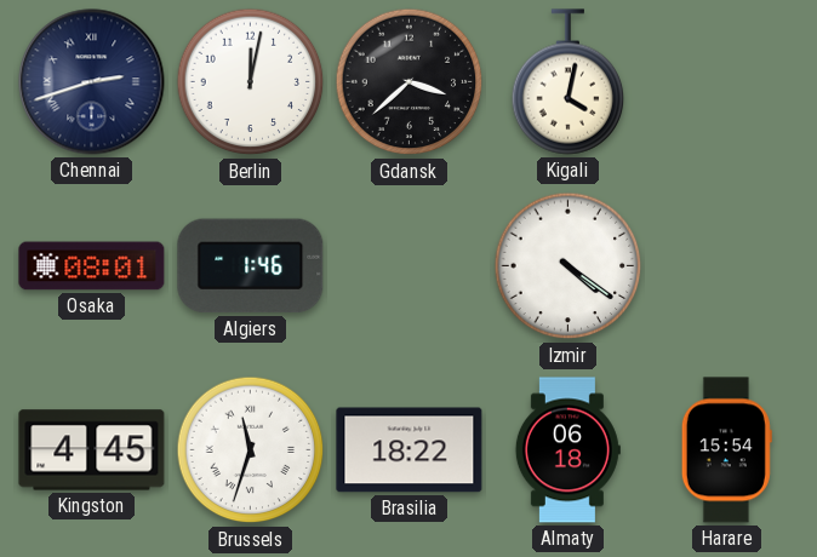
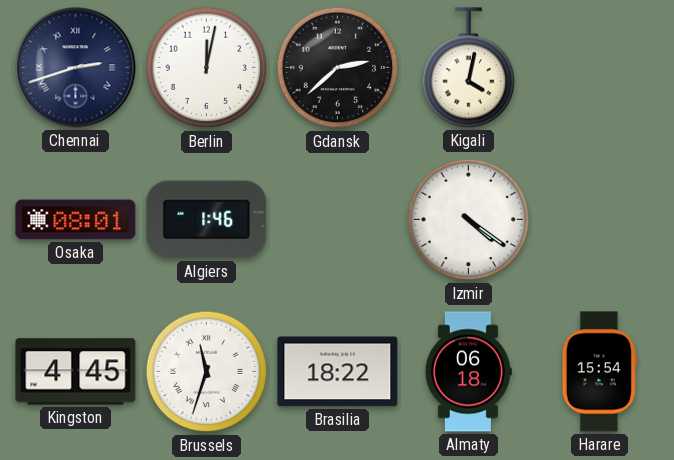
Gdansk: 3:38 -> 2:38
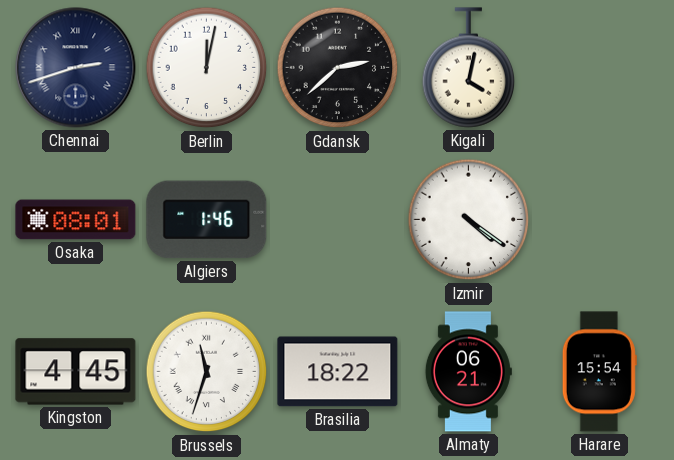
Almaty: 06:18 -> 06:21
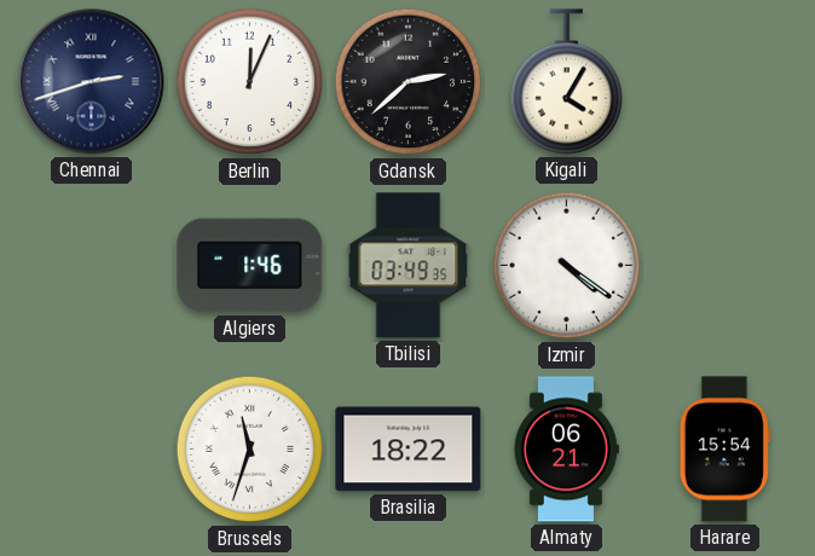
Berlin: 12:02 -> 12:04
Kigali: 4:02 -> 4:05
Osaka: 08:01 -> none
Tbilisi: none -> 03:49
Kingston: 4:45 -> none
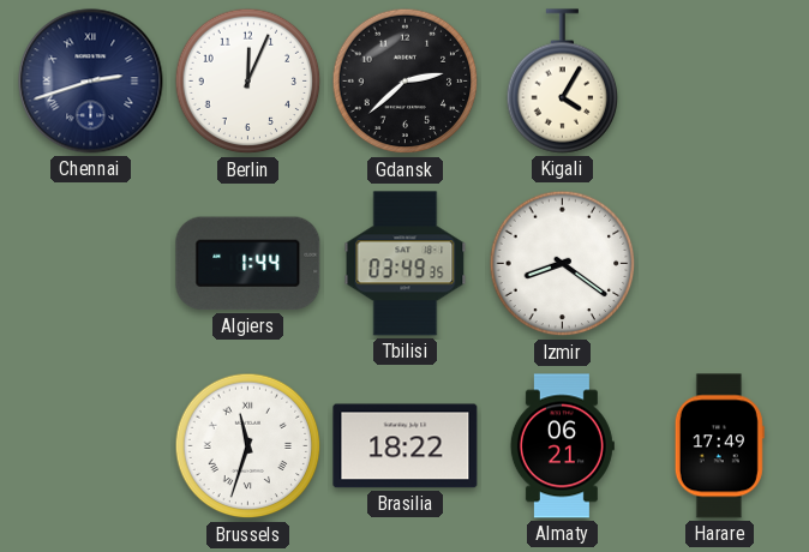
Algiers: 1:46 -> 1:44
Izmir: 4:21 -> 8:21
Harare: 15:54 -> 17:49
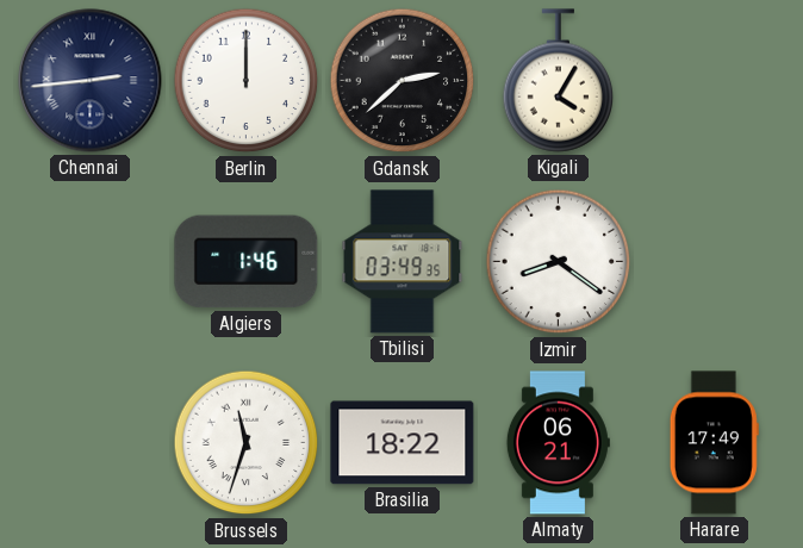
Chennai: 2:42 -> 2:44
Berlin: 12:04 -> 12:00
Algiers: 1:44 -> 1:46
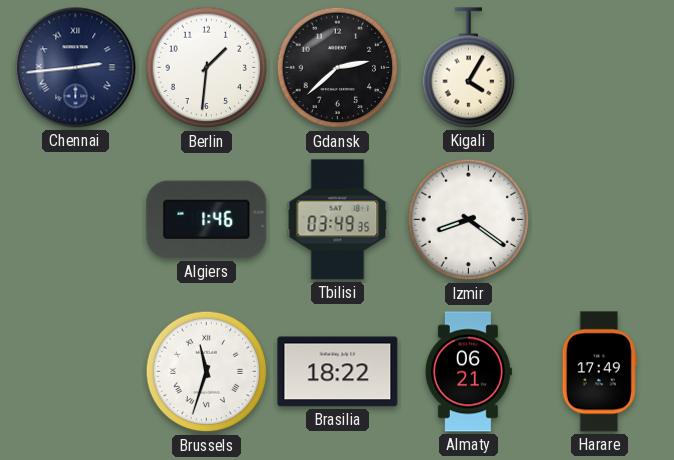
Berlin: 12:00 -> 1:31
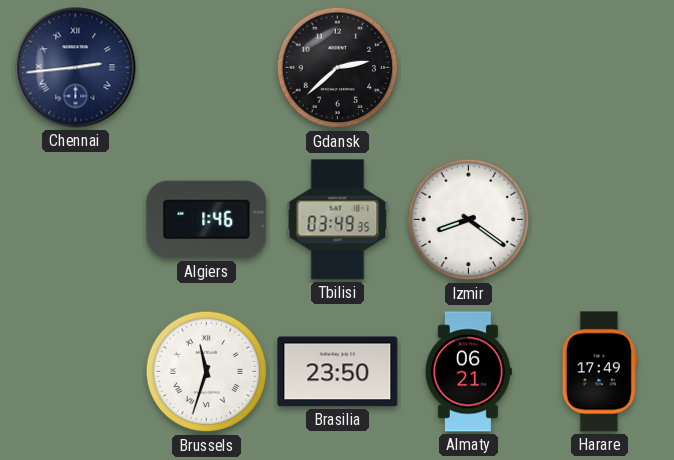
Berlin: 1:31 -> none
Kigali: 4:05 -> none
Brasilia: 18:22 -> 23:50
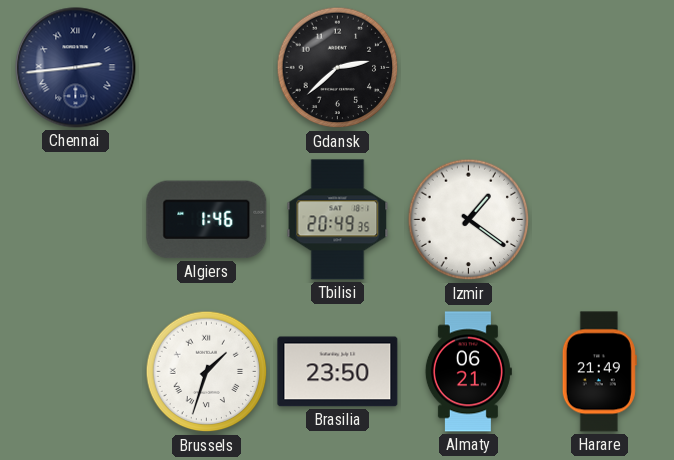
Tbilisi: 03:49 -> 20:49
Izmir: 8:21 -> 1:21
Brussels: 11:33 -> 1:33
Harare: 17:49 -> 21:49
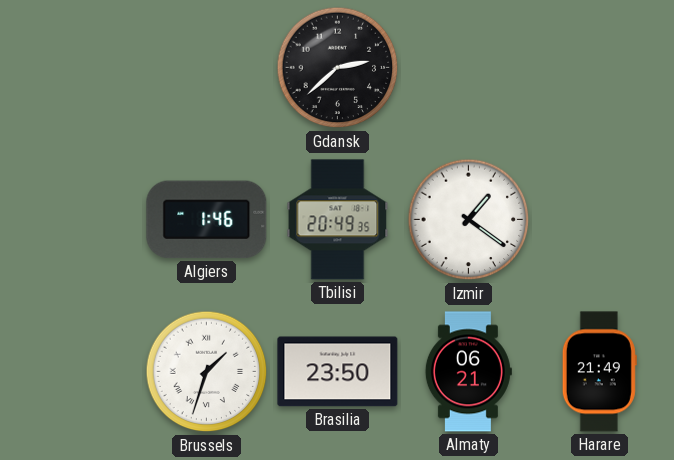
Chennai: 2:44 -> none
